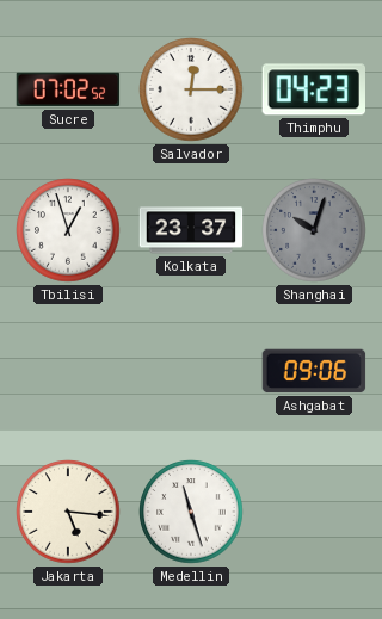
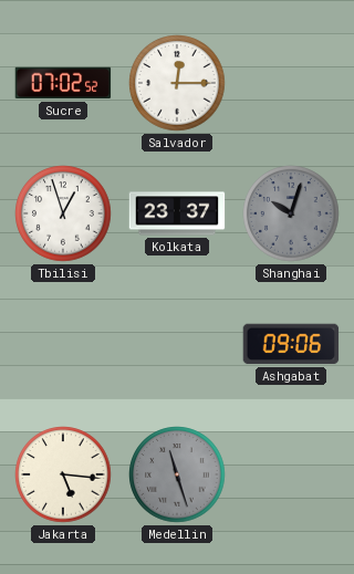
Thimphu: 04:23 -> none
Medellin dial: white -> grey
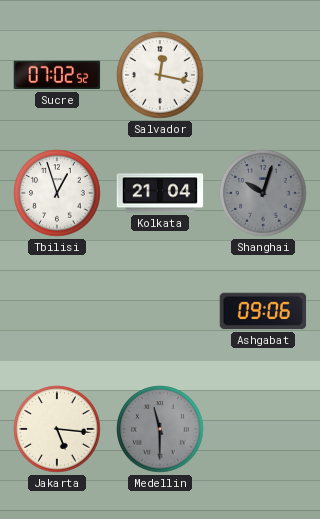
Salvador: 12:15 -> 12:17
Kolkata: 23:37 -> 21:04
Medellin: 11:27 -> 11:30
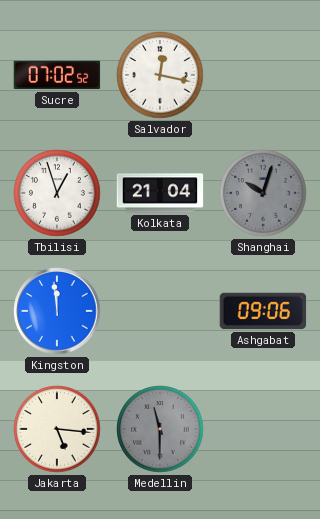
Kingston: none -> 11:59
